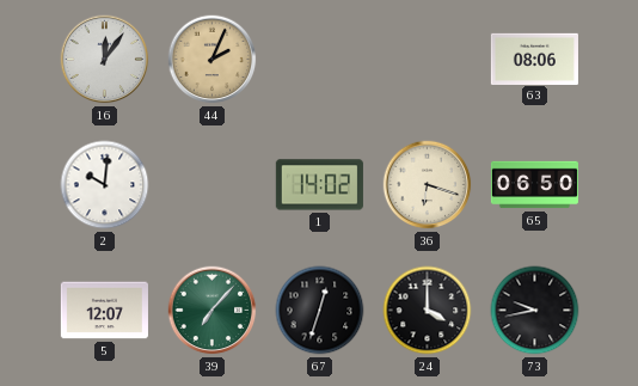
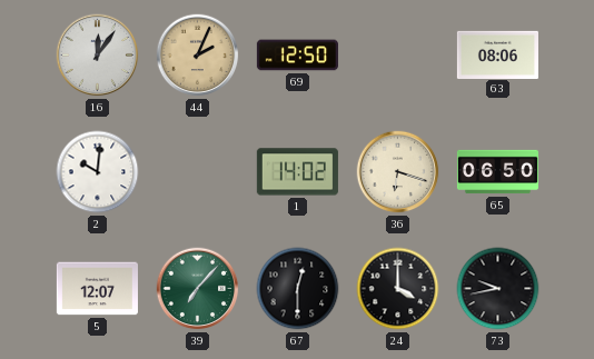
69: none -> 12:50
67: 12:33 -> 12:30
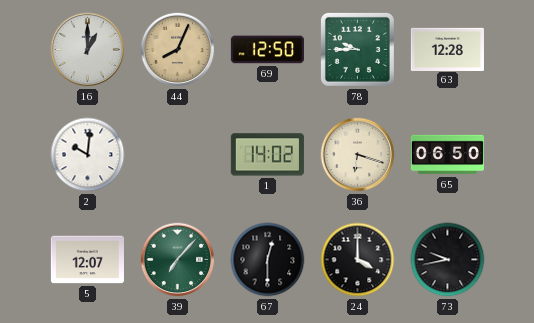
16: 12:06 -> 1:00
44: 2:04 -> 8:04
78: none -> 9:45
63: 08:06 -> 12:28
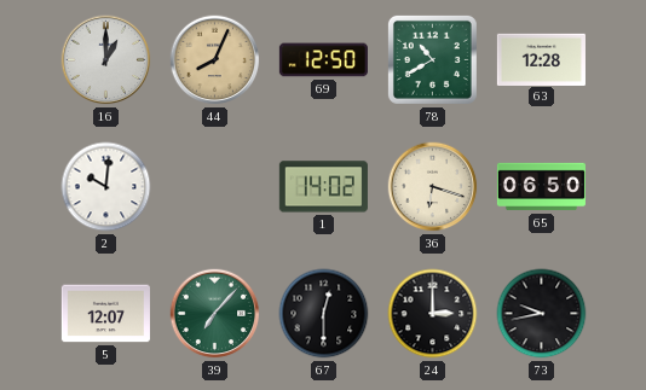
78: 9:45 -> 10:40
24: 4:00 -> 3:00
